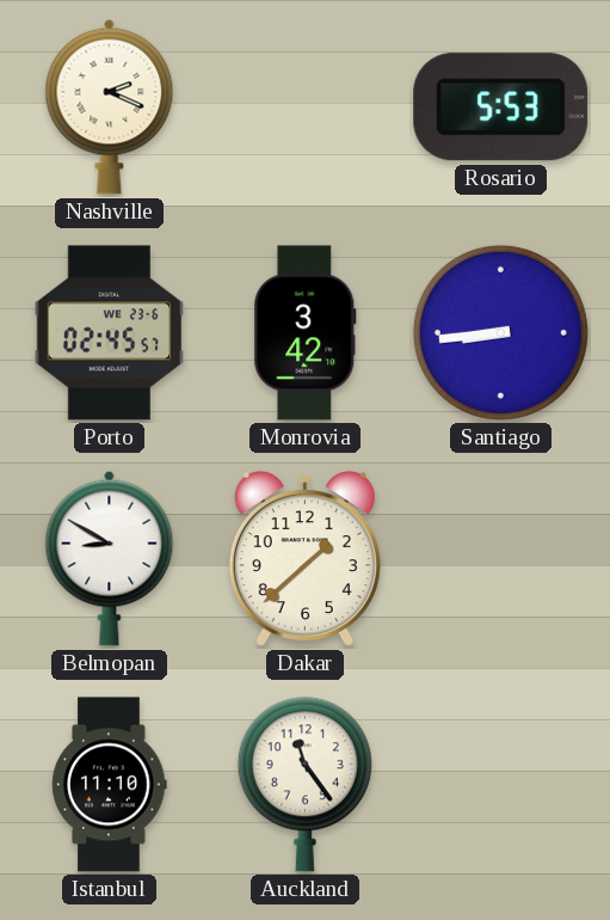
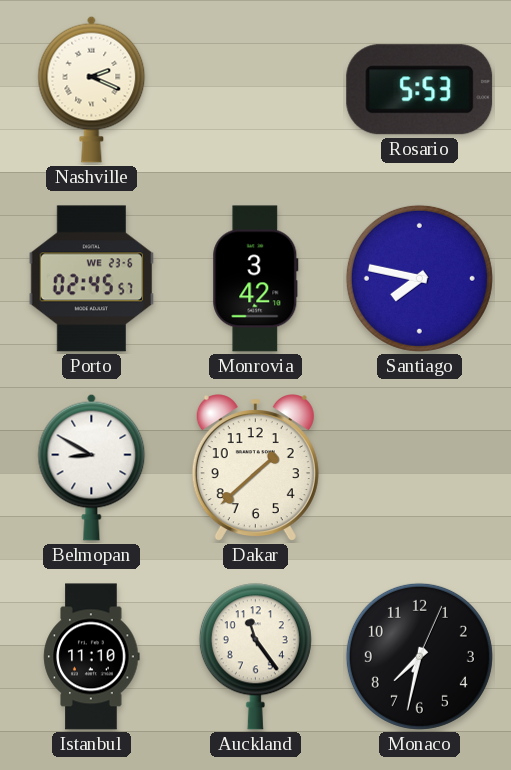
Santiago: 8:44 -> 7:47
Monaco: none -> 7:32
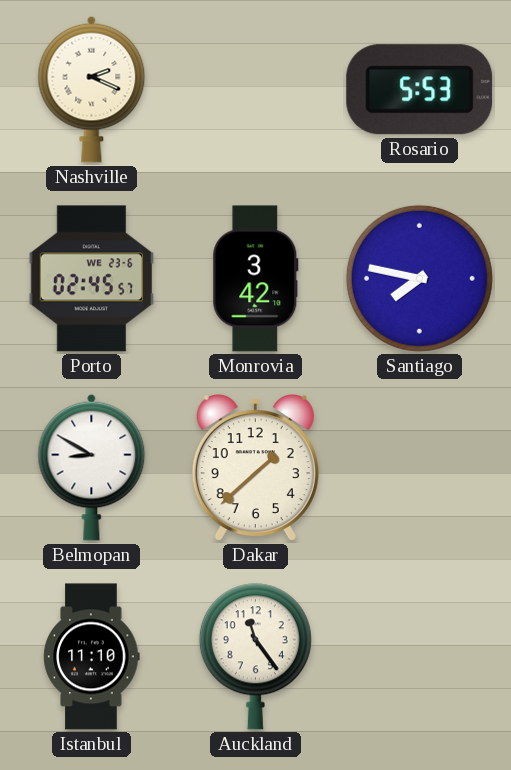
Monaco: 7:32 -> none
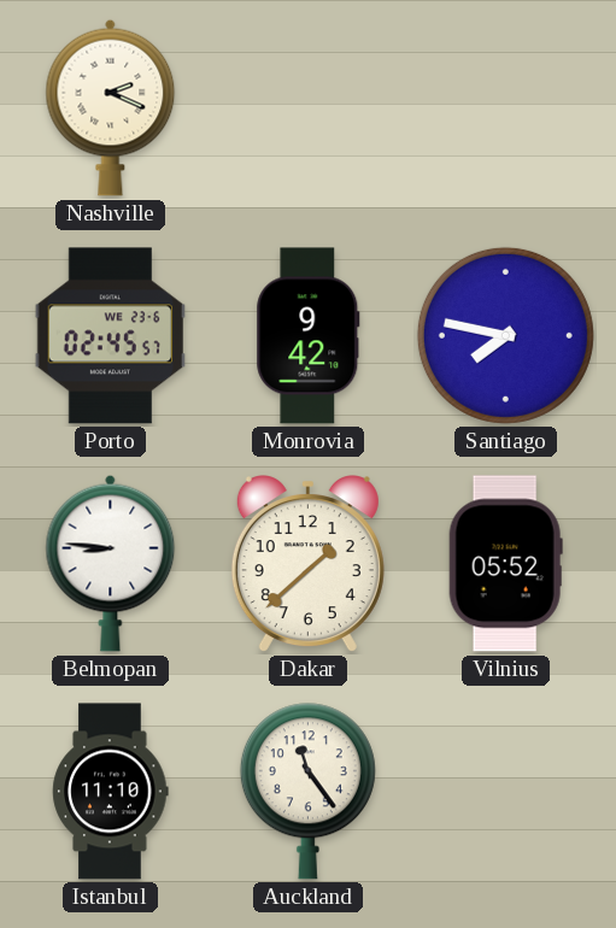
Rosario: 5:53 -> none
Monrovia: 3:42 -> 9:42
Belmopan: 8:50 -> 8:46
Vilnius: none -> 05:52
